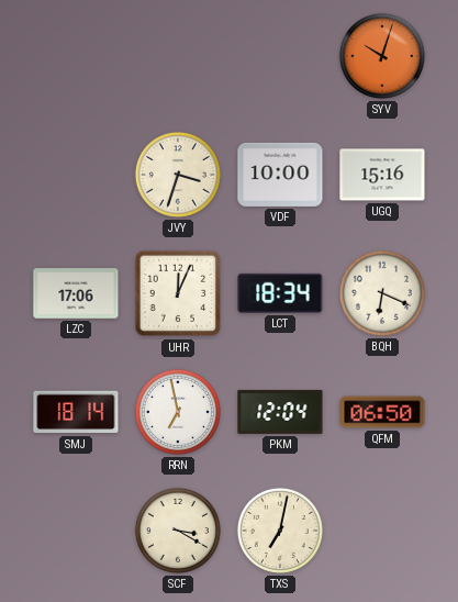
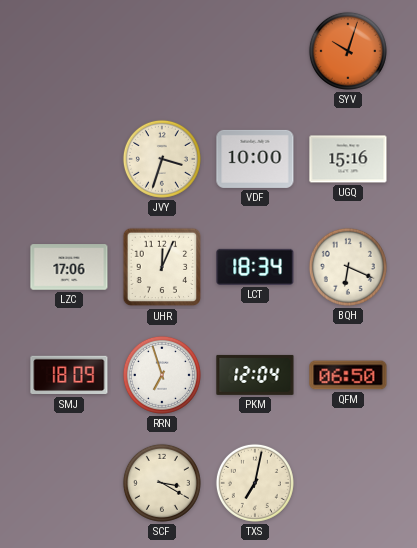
SMJ: 18:14 -> 18:09
RRN: 6:58 -> 6:57
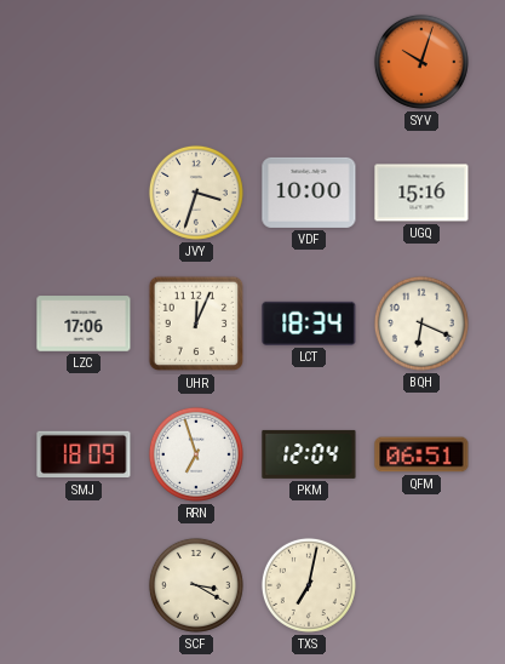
QFM: 06:50 -> 06:51
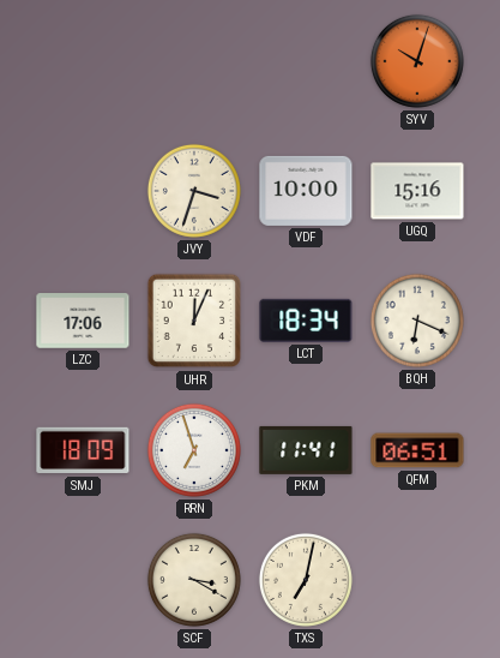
PKM: 12:04 -> 11:41
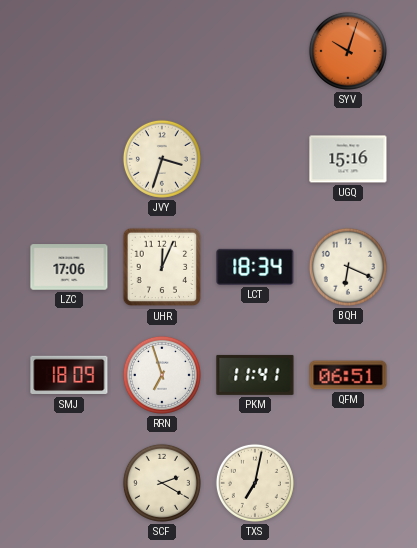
VDF: 10:00 -> none
SCF: 3:20 -> 2:20
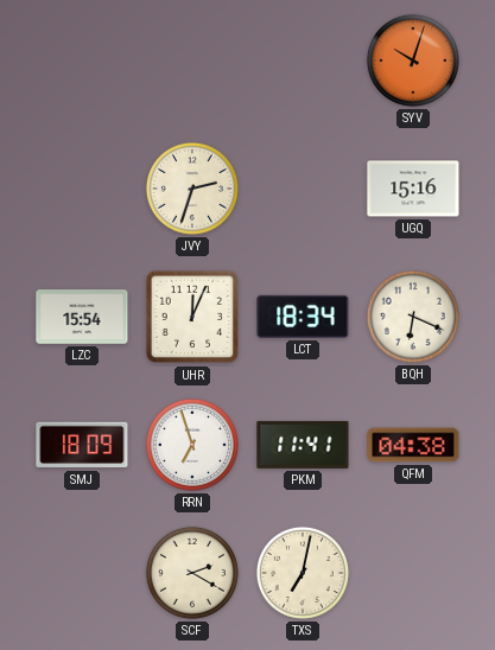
JVY: 3:33 -> 2:33
LZC: 17:06 -> 15:54
QFM: 06:51 -> 04:38
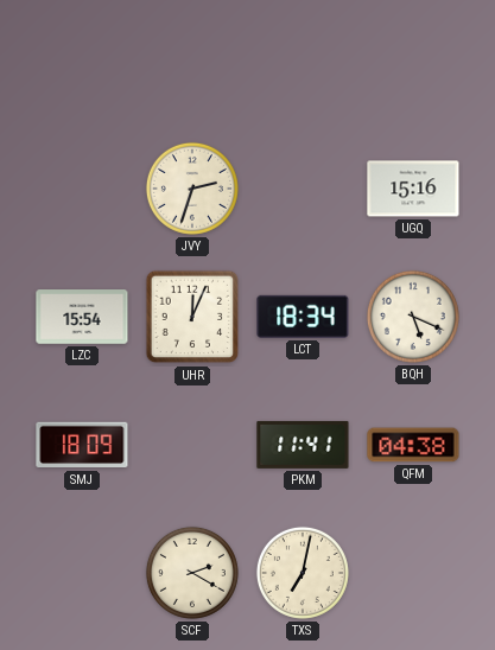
SYV: 10:03 -> none
BQH: 6:19 -> 5:19
RRN: 6:57 -> none
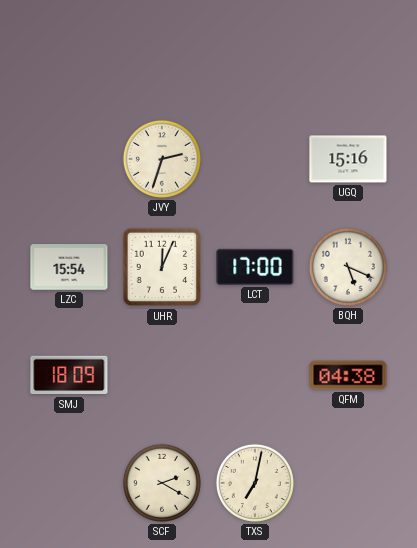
LCT: 18:34 -> 17:00
PKM: 11:41 -> none
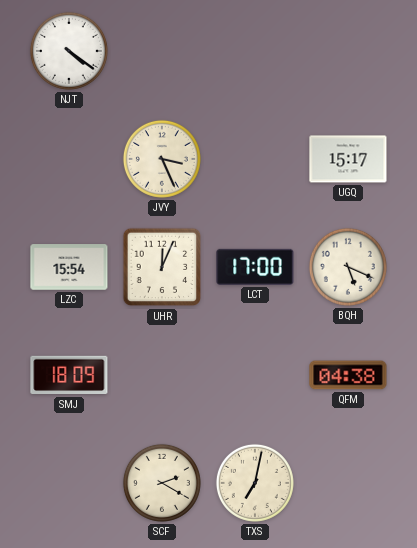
NJT: none -> 4:21
JVY: 2:33 -> 3:26
UGQ: 15:16 -> 15:17
